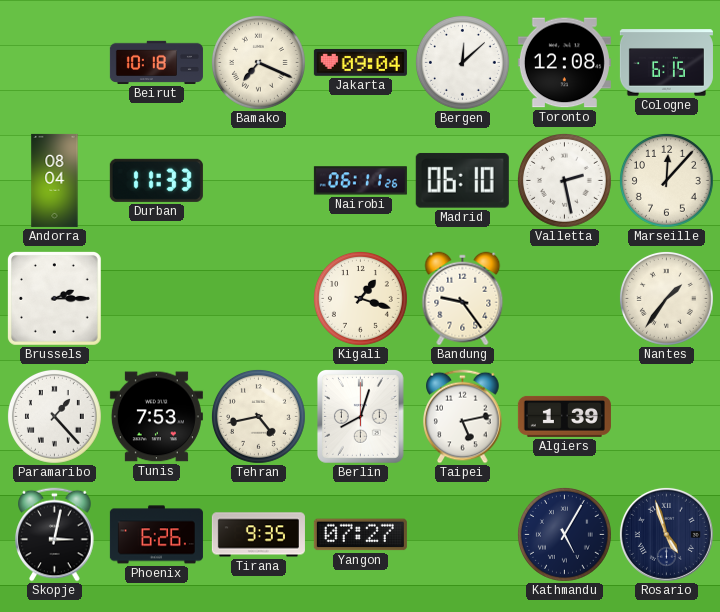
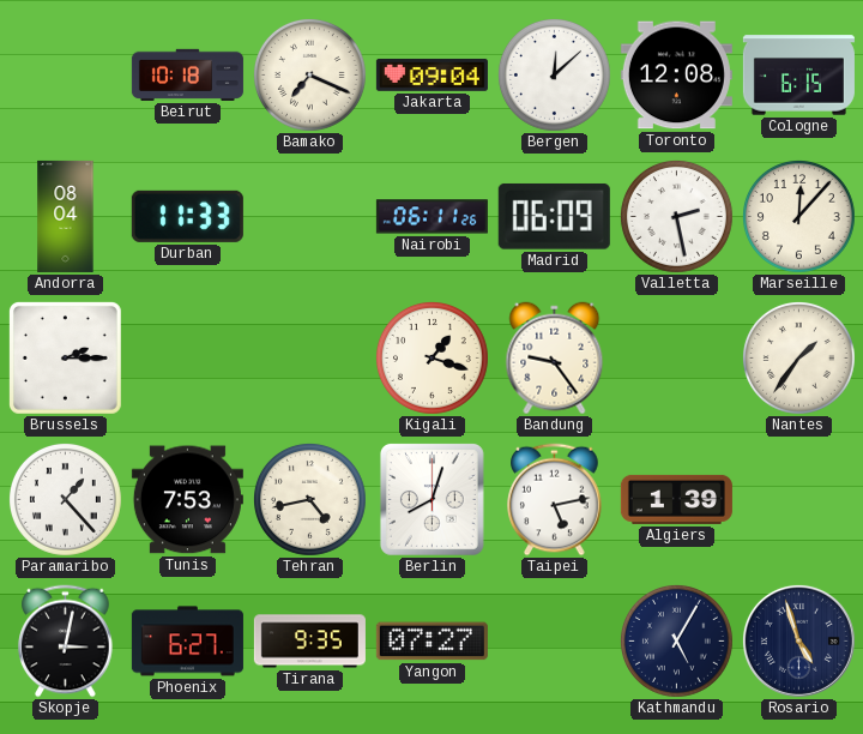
Madrid: 06:10 -> 06:09
Phoenix: 6:26 -> 6:27
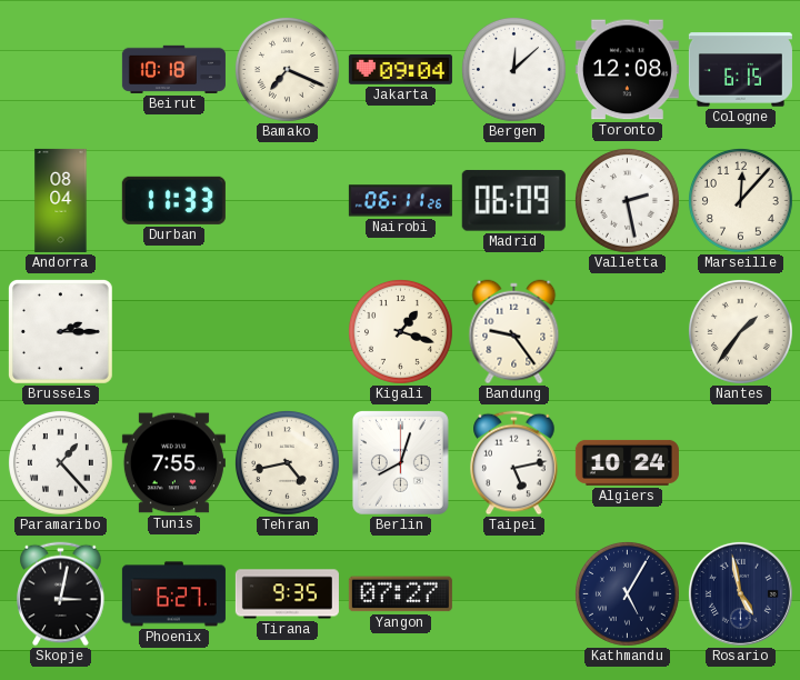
Tunis: 7:53 -> 7:55
Algiers: 1:39 -> 10:24
Rosario: 4:57 -> 4:58
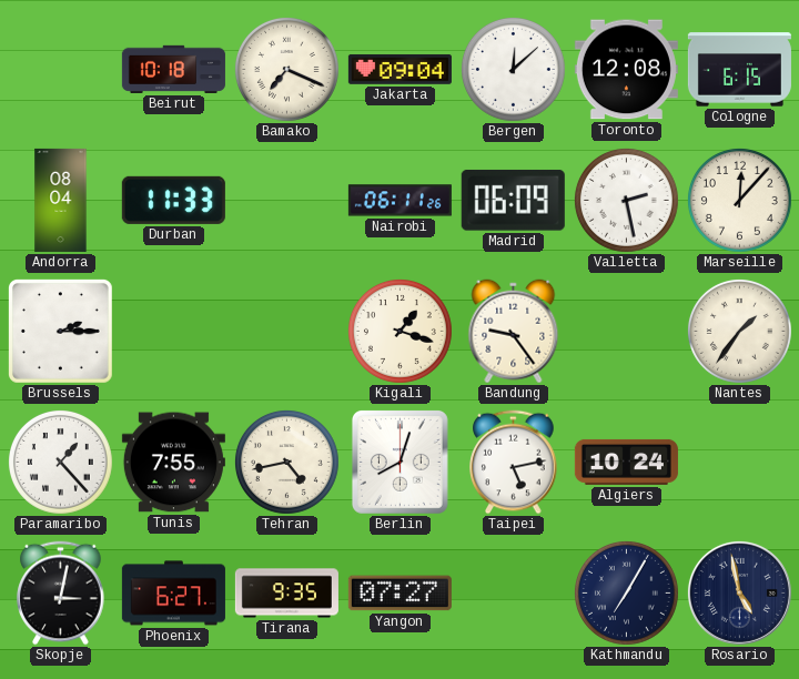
Kathmandu: 5:05 -> 7:05
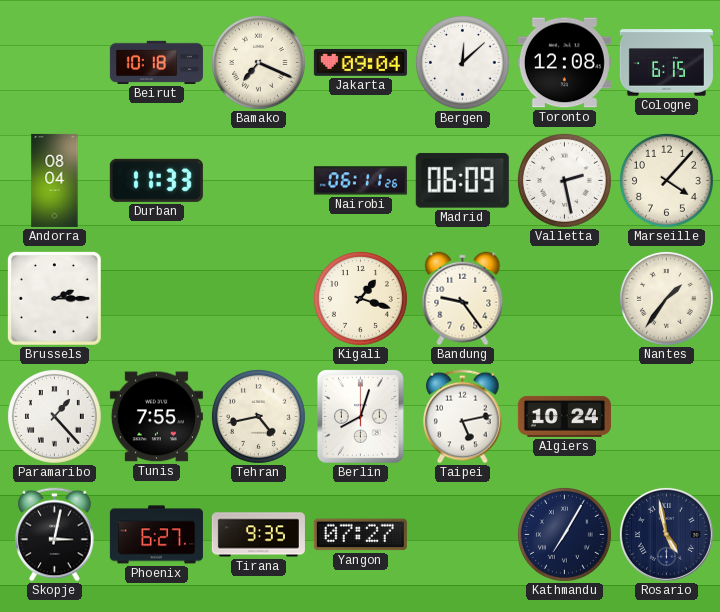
Marseille: 12:07 -> 4:07
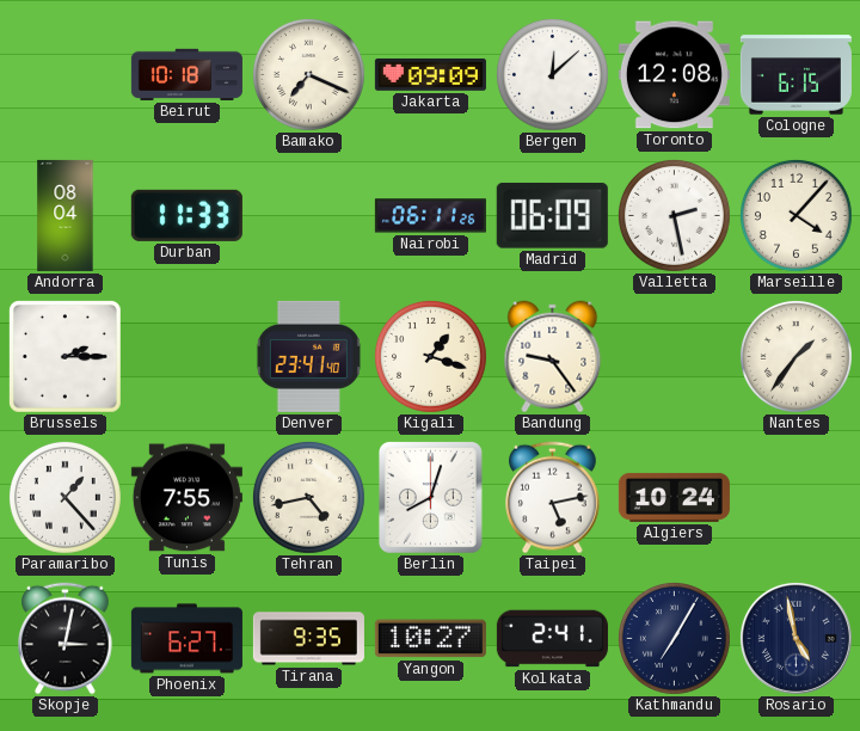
Jakarta: 09:04 -> 09:09
Denver: none -> 23:41
Yangon: 07:27 -> 10:27
Kolkata: none -> 2:41
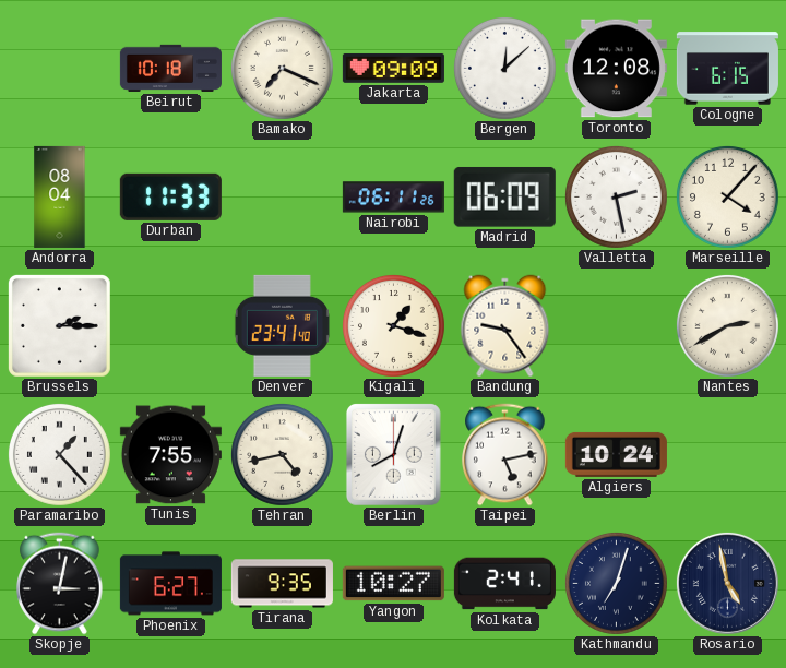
Nantes: 1:36 -> 2:40
Kathmandu: 7:05 -> 7:03
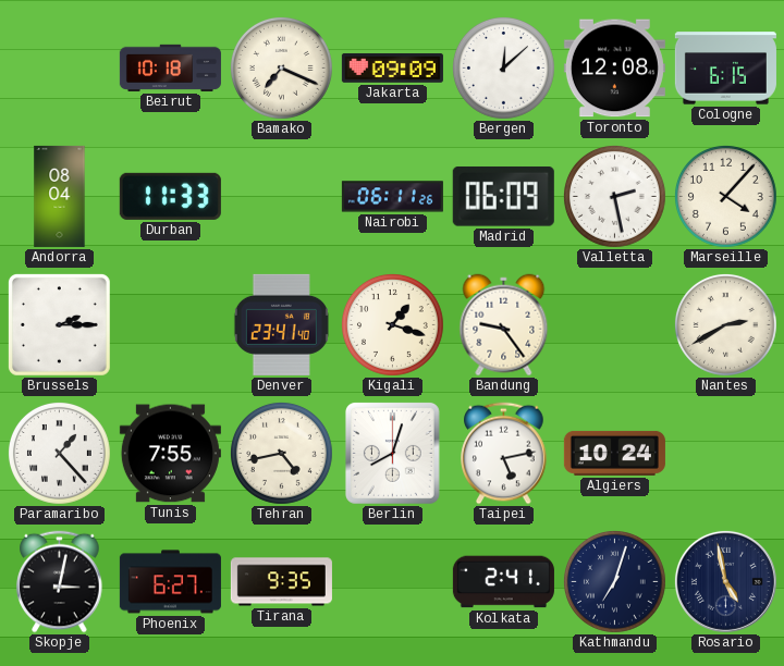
Yangon: 10:27 -> none
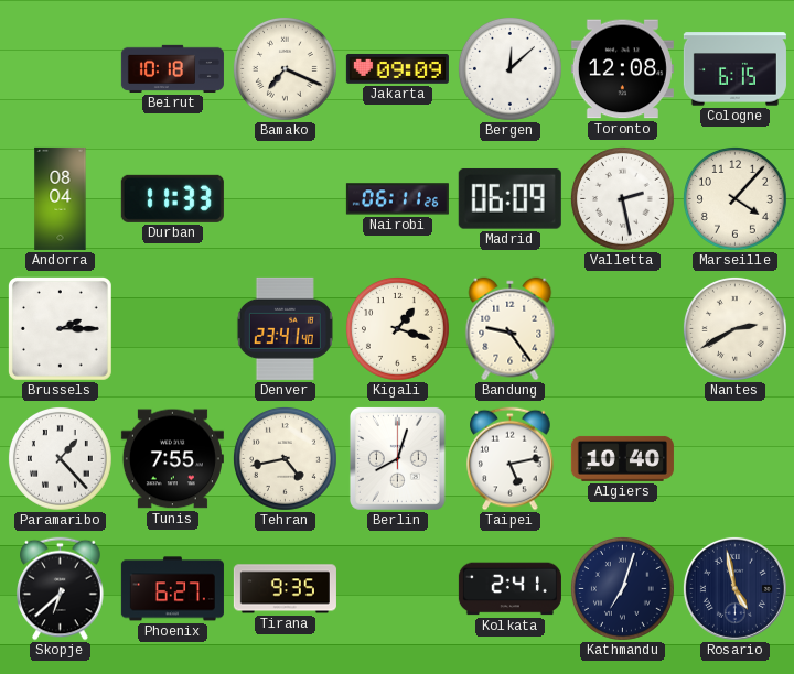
Algiers: 10:24 -> 10:40
Skopje: 3:02 -> 6:38
